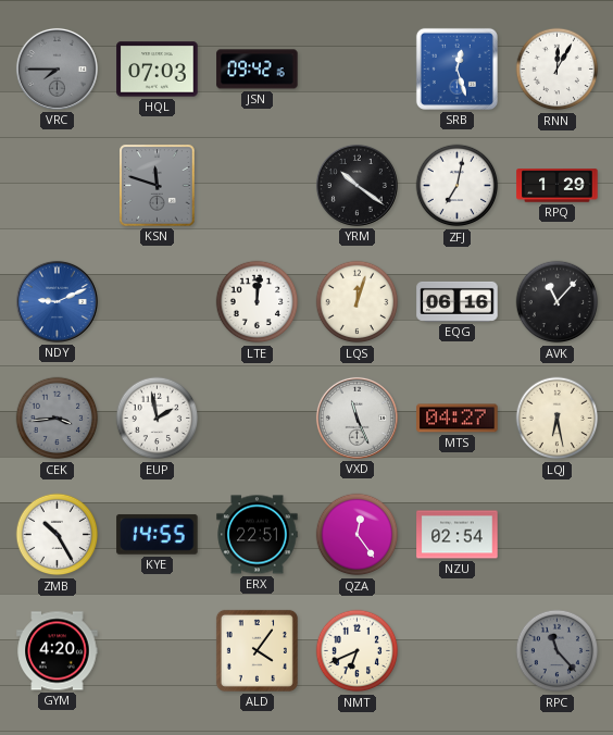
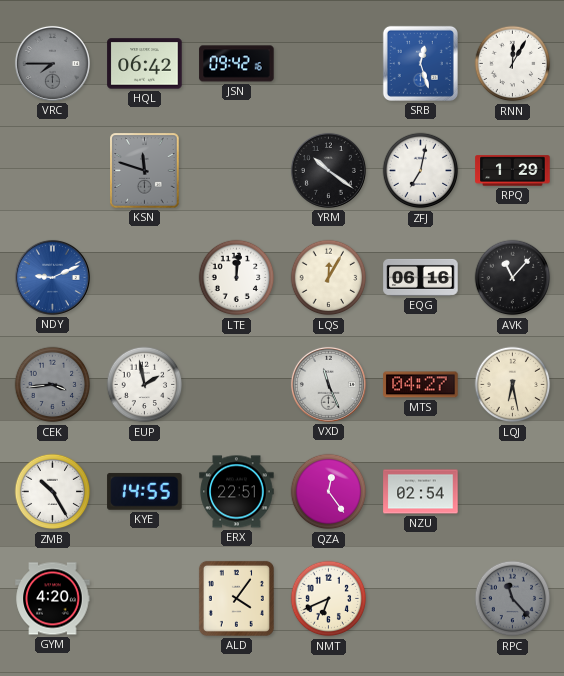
HQL: 07:03 -> 06:42
LQS: 12:03 -> 12:05
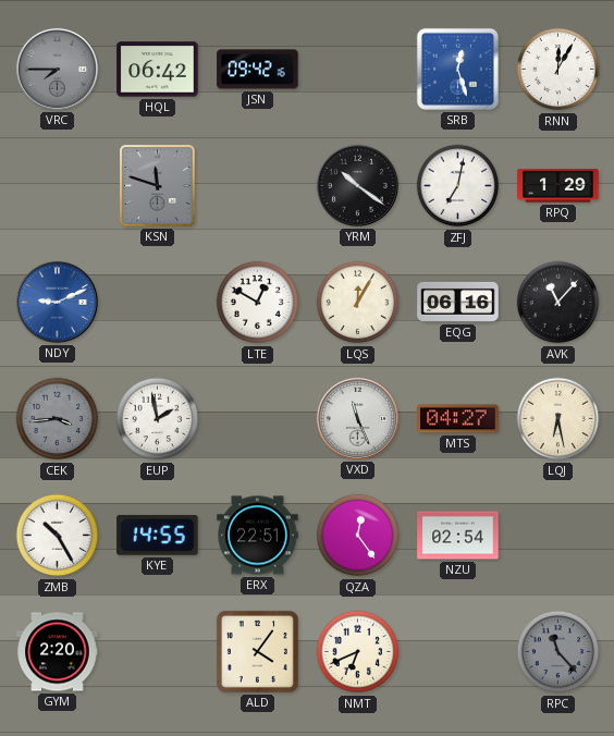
LTE: 12:01 -> 12:50
GYM: 4:20 -> 2:20
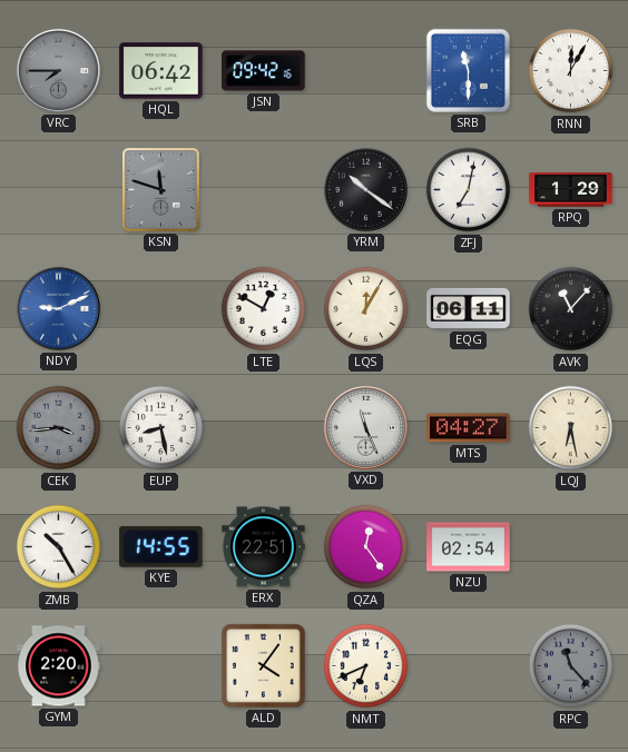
SRB: 12:27 -> 11:30
EQG: 06:16 -> 06:11
EUP: 1:58 -> 8:28
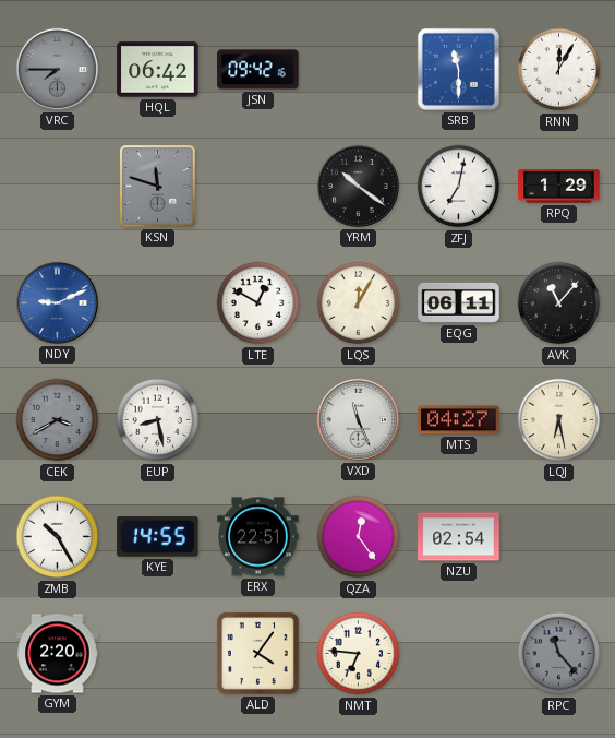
CEK: 3:44 -> 3:40
NMT: 6:41 -> 6:46
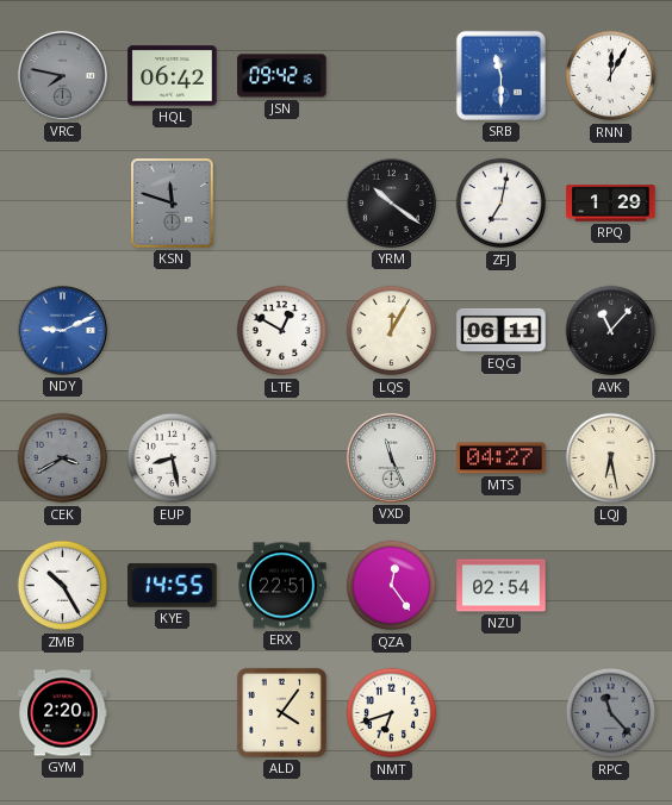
VRC: 7:45 -> 7:47
NMT: 6:46 -> 6:42
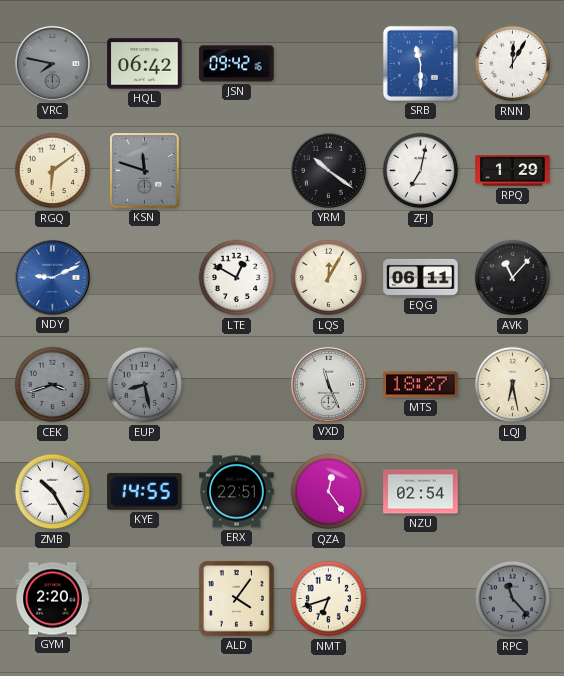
RGQ: none -> 6:09
CEK: 3:40 -> 3:42
EUP dial: white -> grey
MTS: 04:27 -> 18:27
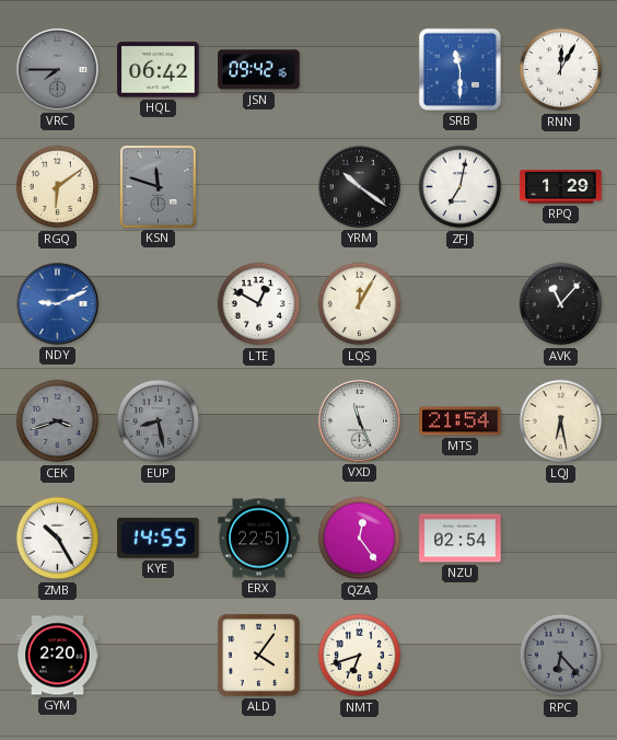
VRC: 7:47 -> 7:45
EQG: 06:11 -> none
MTS: 18:27 -> 21:54
RPC: 11:23 -> 6:23
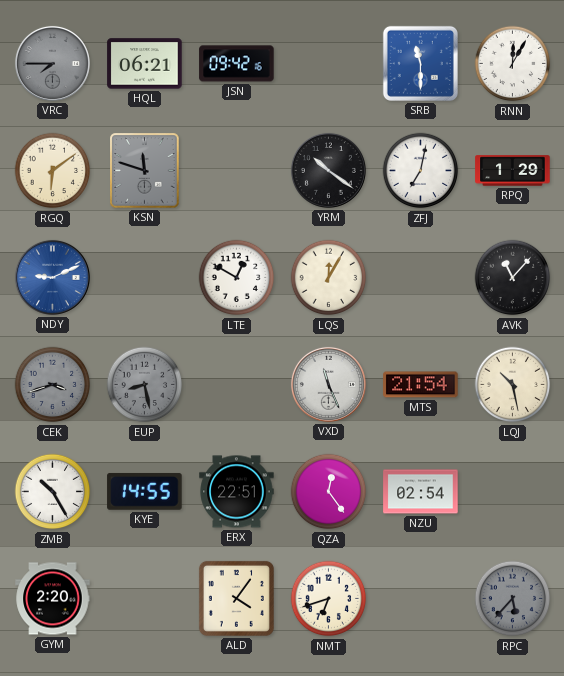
HQL: 06:42 -> 06:21
LQJ: 6:28 -> 10:28
RPC: 6:23 -> 5:37
